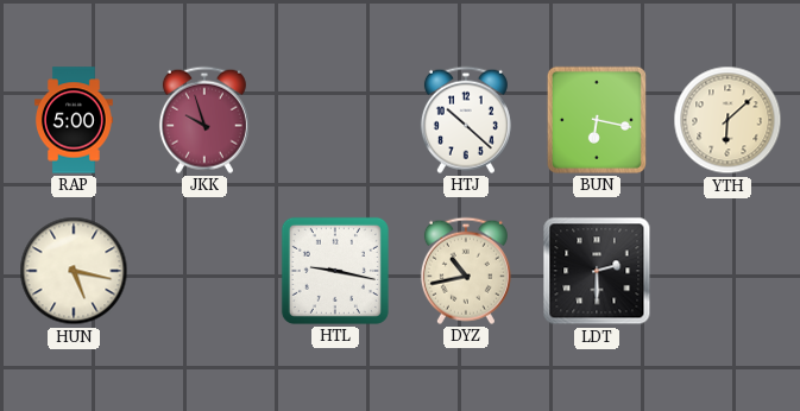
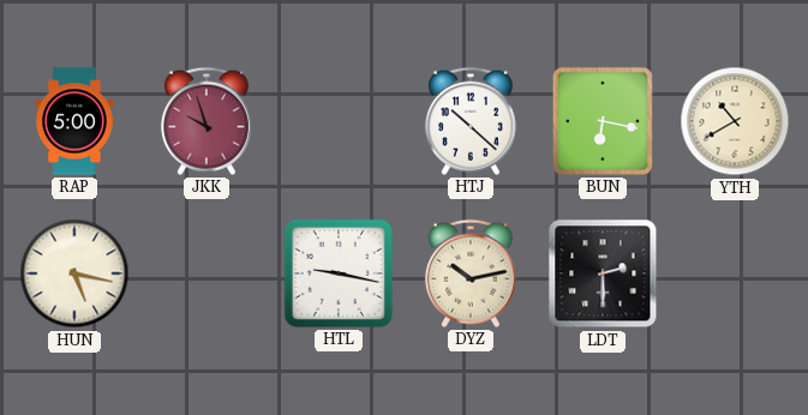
YTH: 6:08 -> 10:40
DYZ: 10:43 -> 10:13
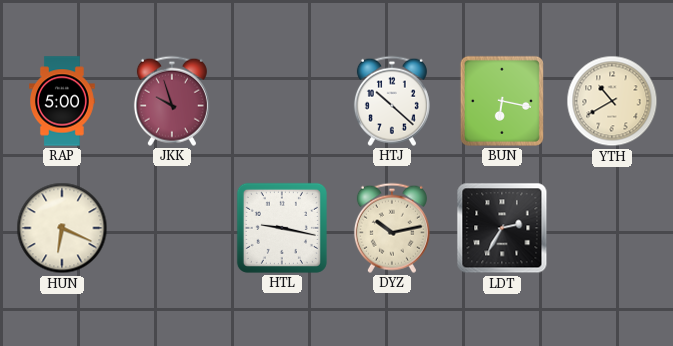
HUN: 5:17 -> 6:19
LDT: 2:30 -> 2:35
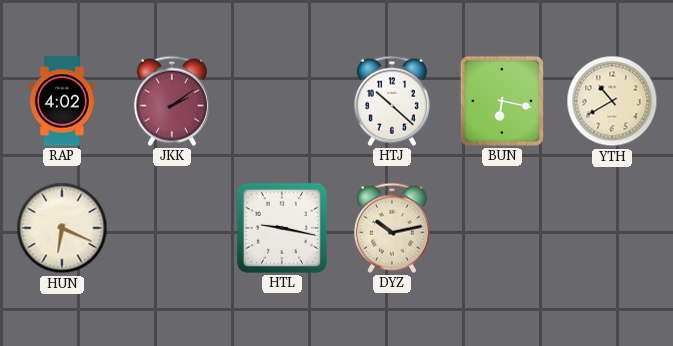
RAP: 5:00 -> 4:02
JKK: 9:57 -> 2:09
LDT: 2:35 -> none
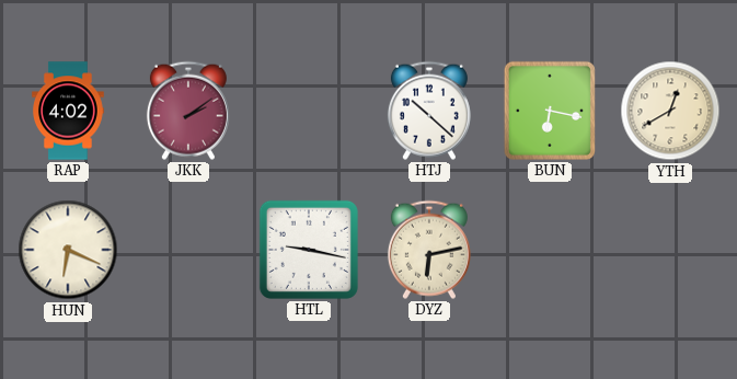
YTH: 10:40 -> 12:40
DYZ: 10:13 -> 6:13
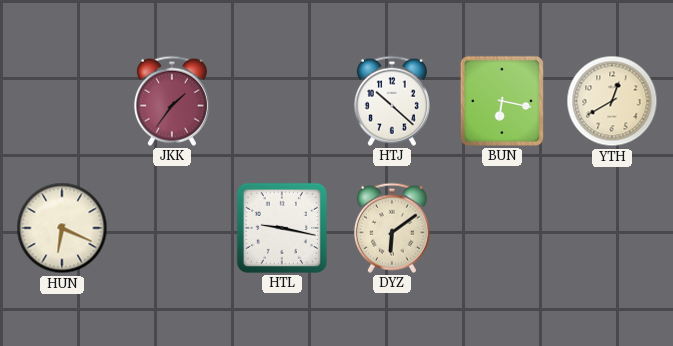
RAP: 4:02 -> none
JKK: 2:09 -> 1:36
DYZ: 6:13 -> 6:09
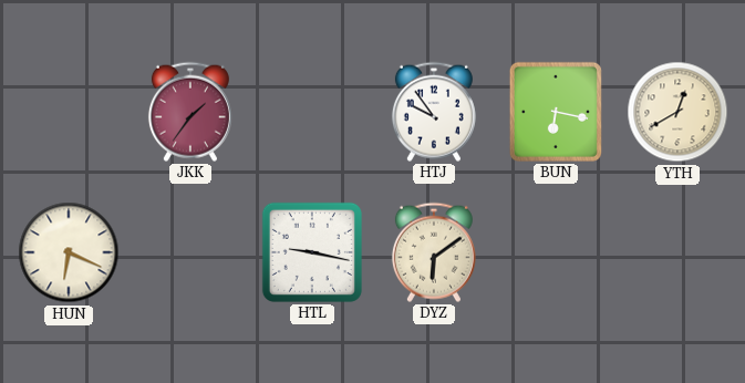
HTJ: 10:22 -> 9:54
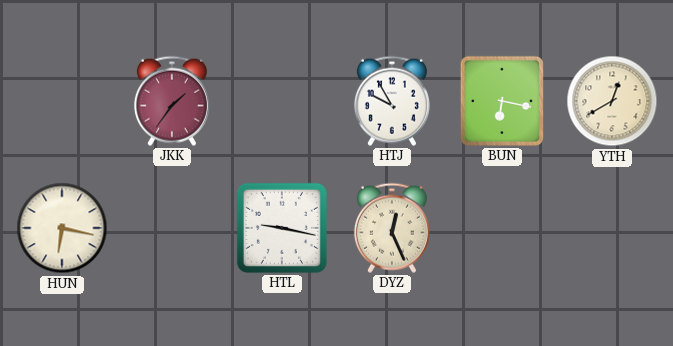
HTJ: 9:54 -> 9:55
HUN: 6:19 -> 6:17
DYZ: 6:09 -> 12:26
